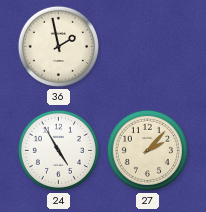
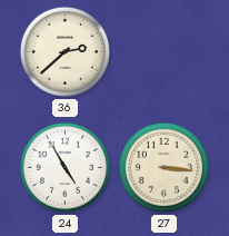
36: 1:58 -> 2:38
27: 2:07 -> 3:16
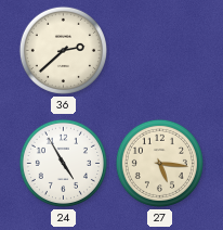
27: 3:16 -> 5:16
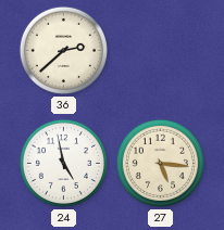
24: 4:55 -> 4:58
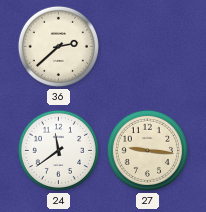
24: 4:58 -> 11:39
27: 5:16 -> 9:16
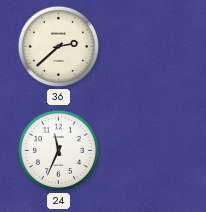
24: 11:39 -> 11:34
27: 9:16 -> none
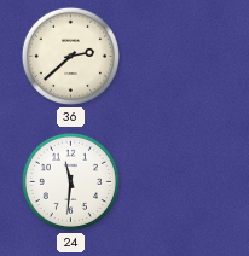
24: 11:34 -> 11:31
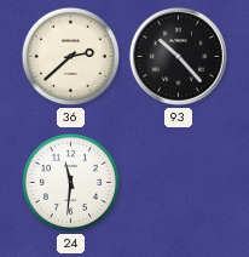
93: none -> 10:23
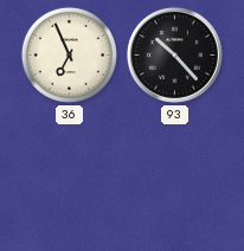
36: 2:38 -> 6:56
24: 11:31 -> none
